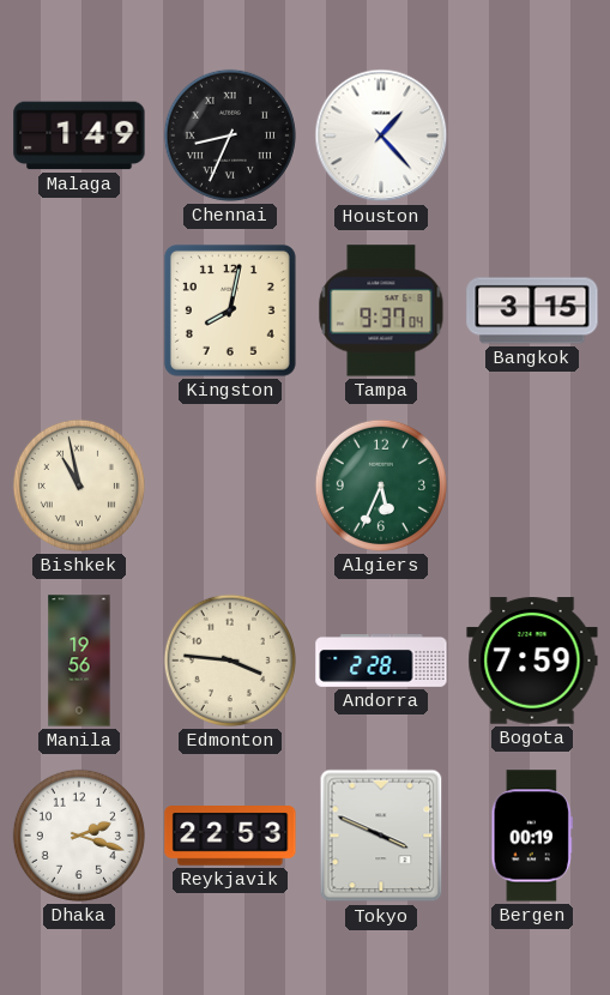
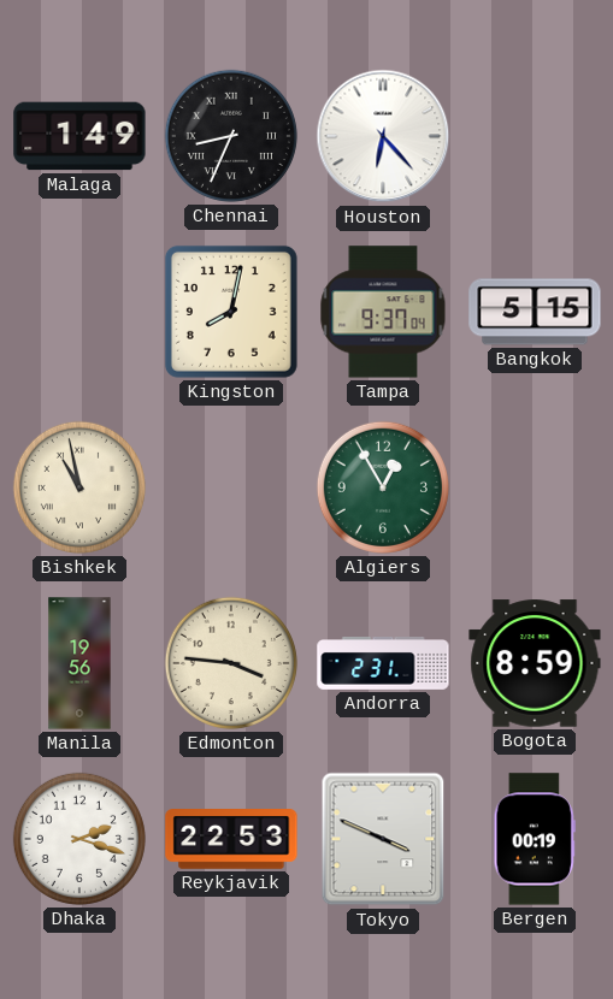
Houston: 1:23 -> 6:23
Bangkok: 3:15 -> 5:15
Algiers: 5:34 -> 12:55
Andorra: 2:28 -> 2:31
Bogota: 7:59 -> 8:59
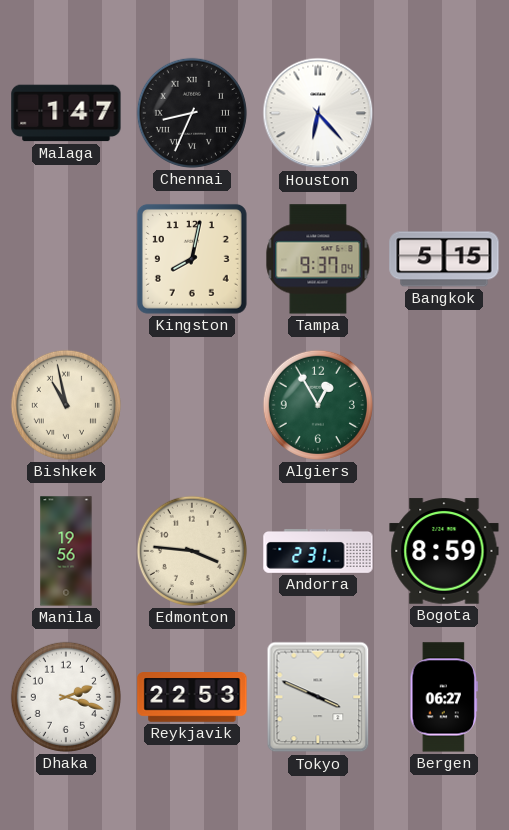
Malaga: 1:49 -> 1:47
Bergen: 00:19 -> 06:27
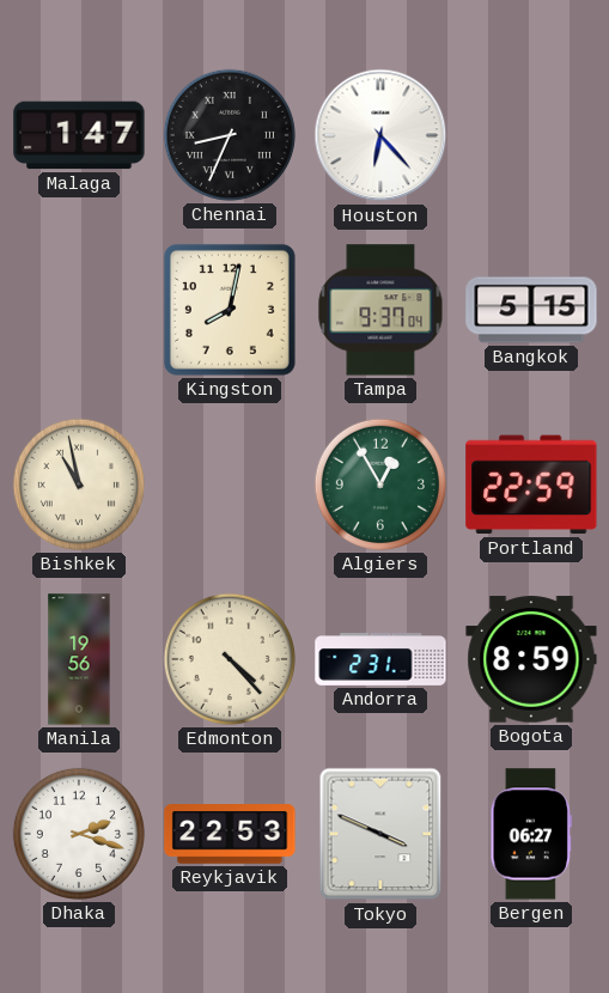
Portland: none -> 22:59
Edmonton: 3:46 -> 4:23
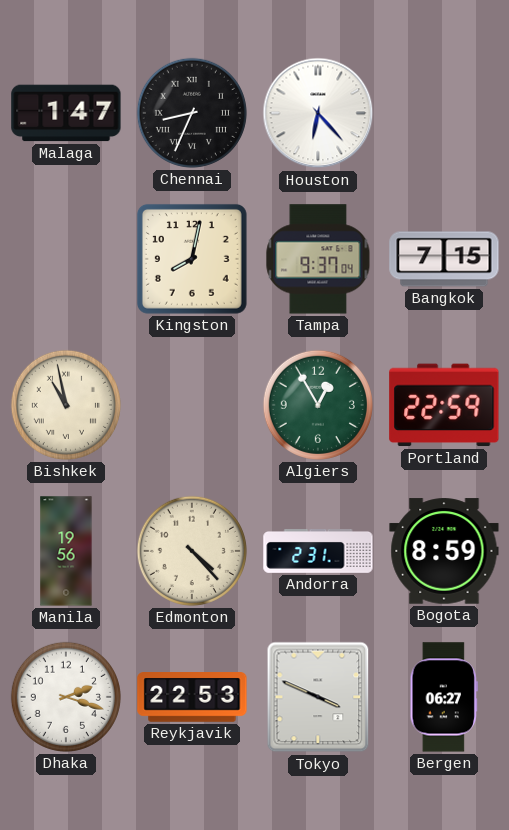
Bangkok: 5:15 -> 7:15
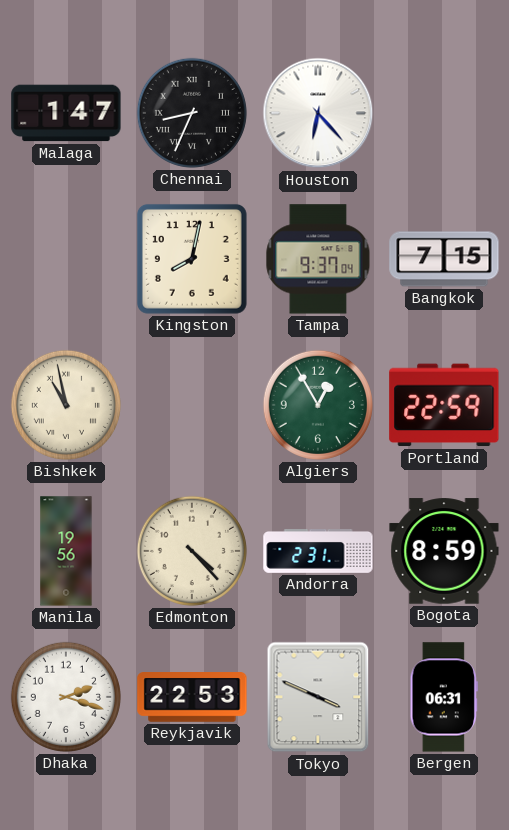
Bergen: 06:27 -> 06:31
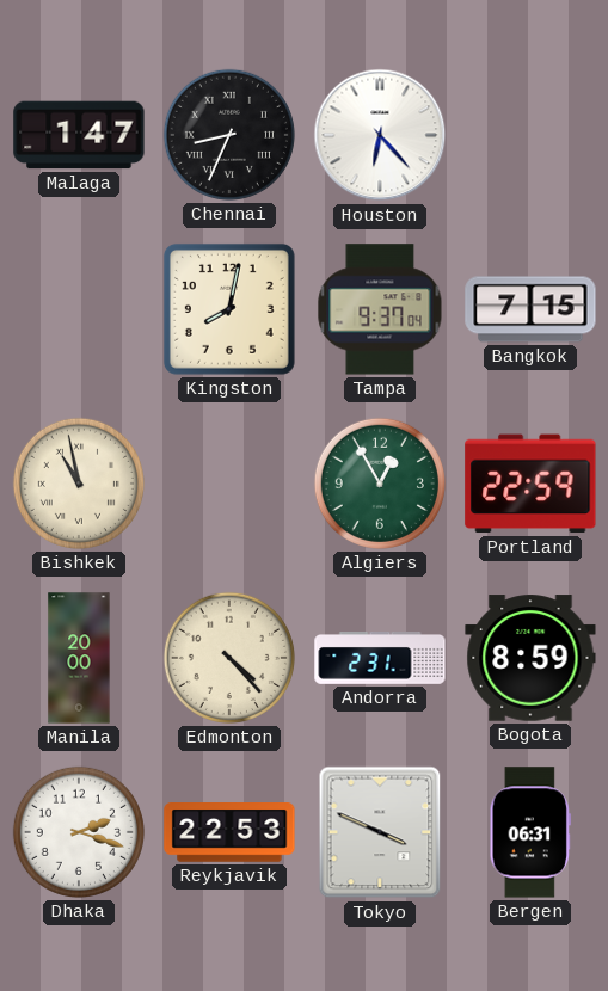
Manila: 19:56 -> 20:00
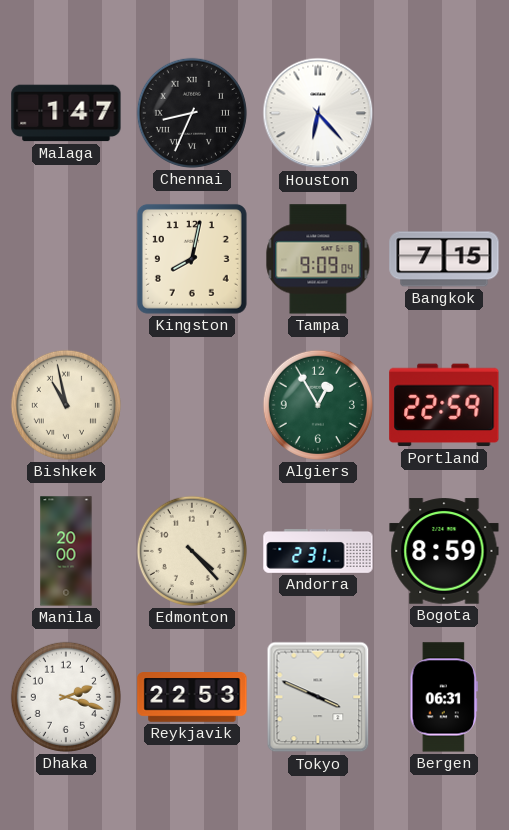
Tampa: 9:37 -> 9:09
